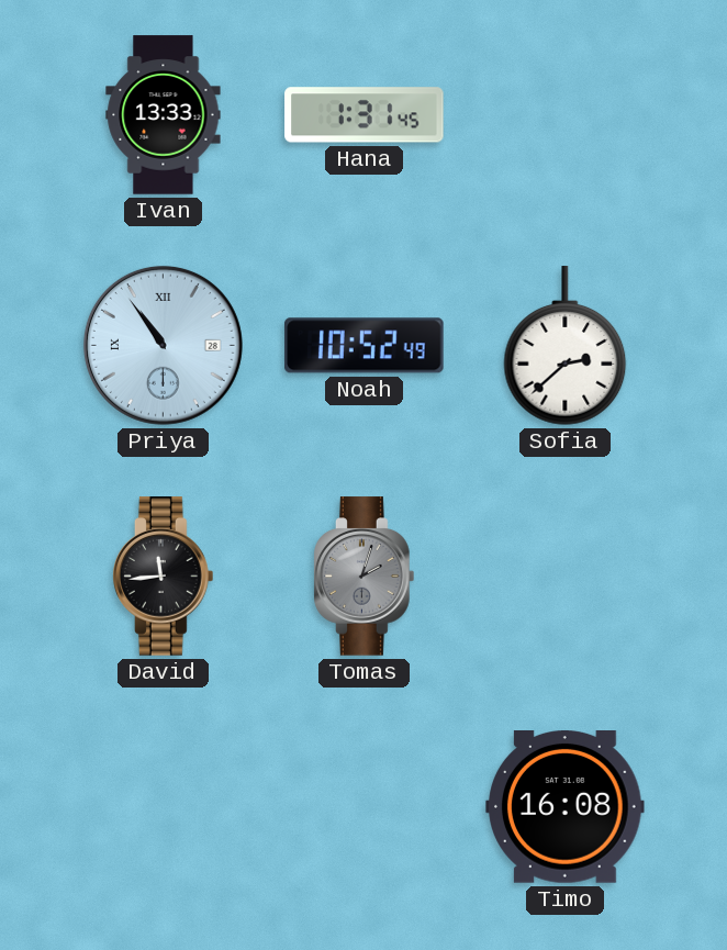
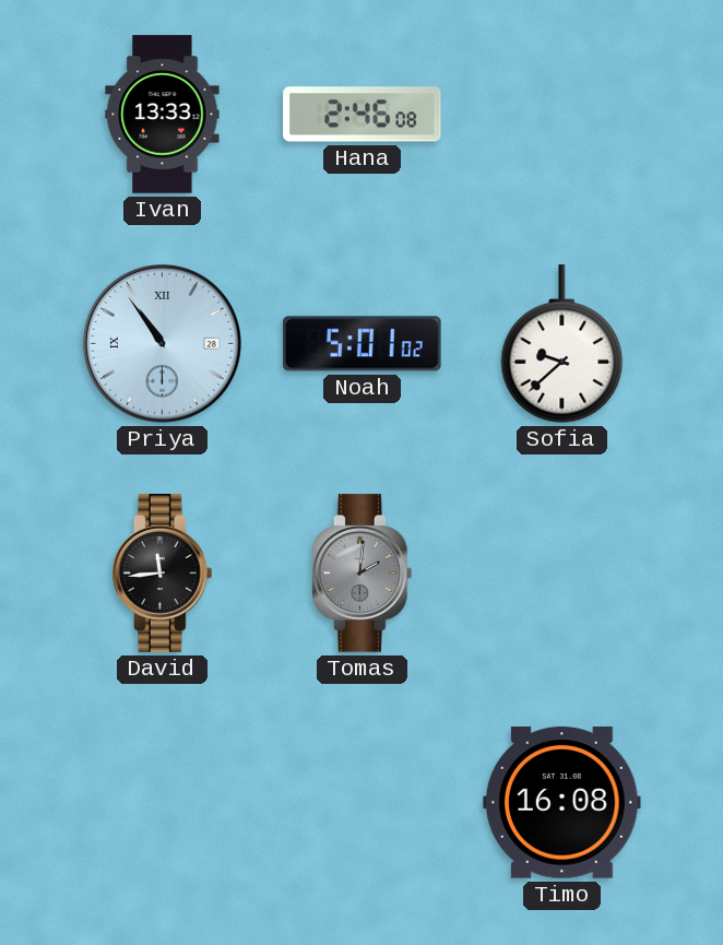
Hana: 1:31 -> 2:46
Noah: 10:52 -> 5:01
Sofia: 2:38 -> 9:38
Tomas: 2:03 -> 2:01
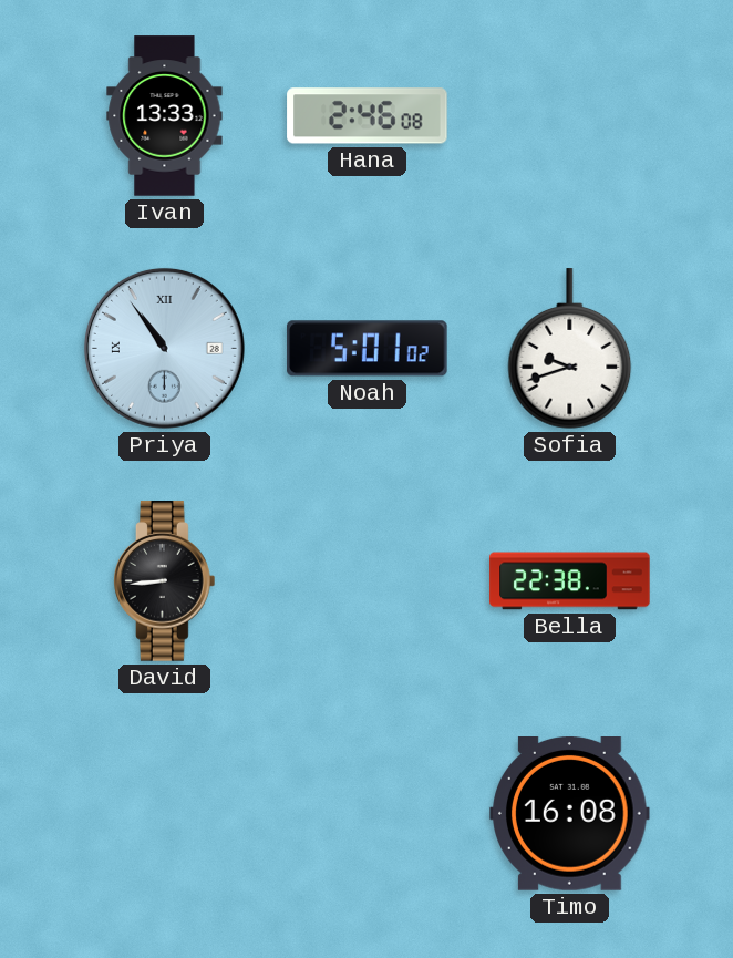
Sofia: 9:38 -> 9:42
David: 11:44 -> 8:44
Tomas: 2:01 -> none
Bella: none -> 22:38
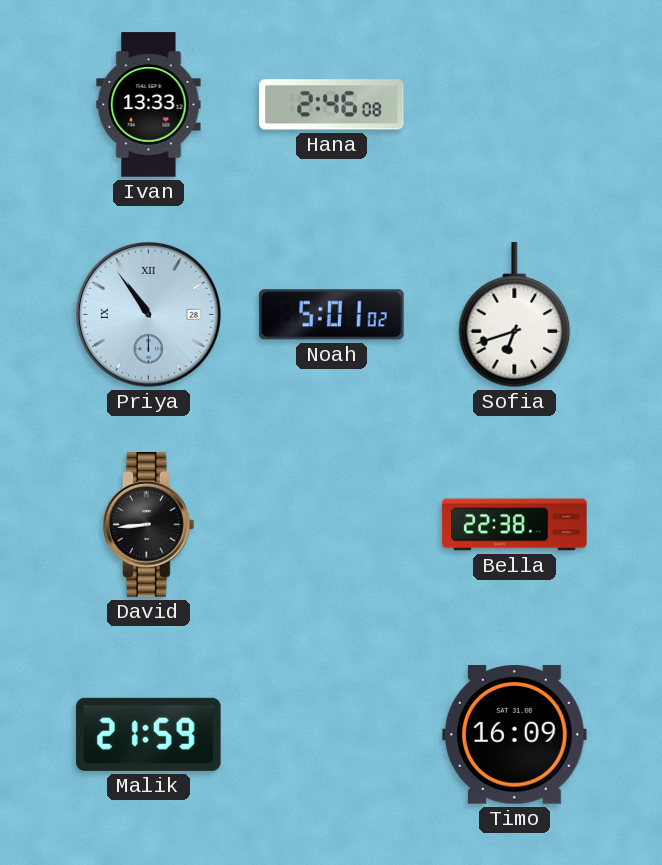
Sofia: 9:42 -> 6:42
Malik: none -> 21:59
Timo: 16:08 -> 16:09
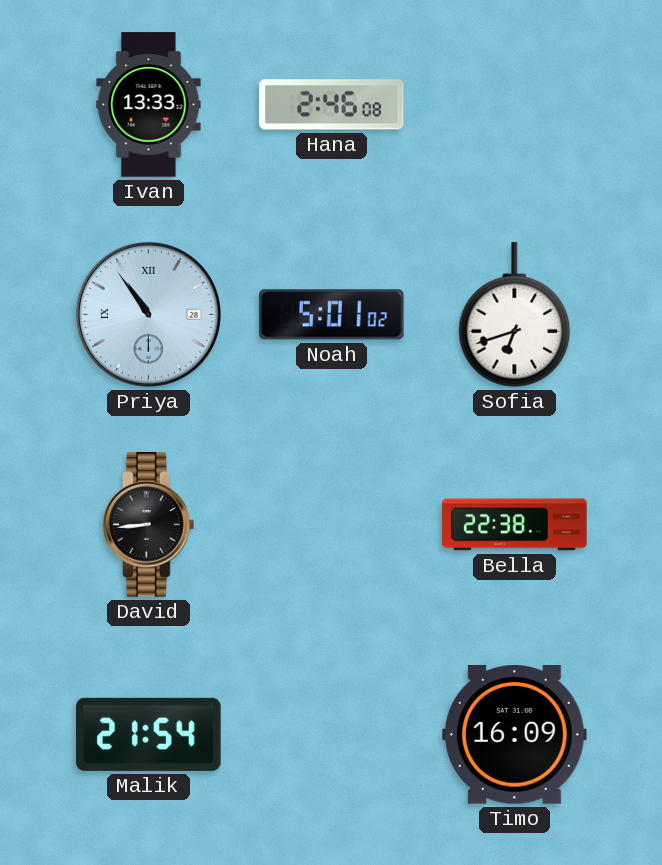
Malik: 21:59 -> 21:54
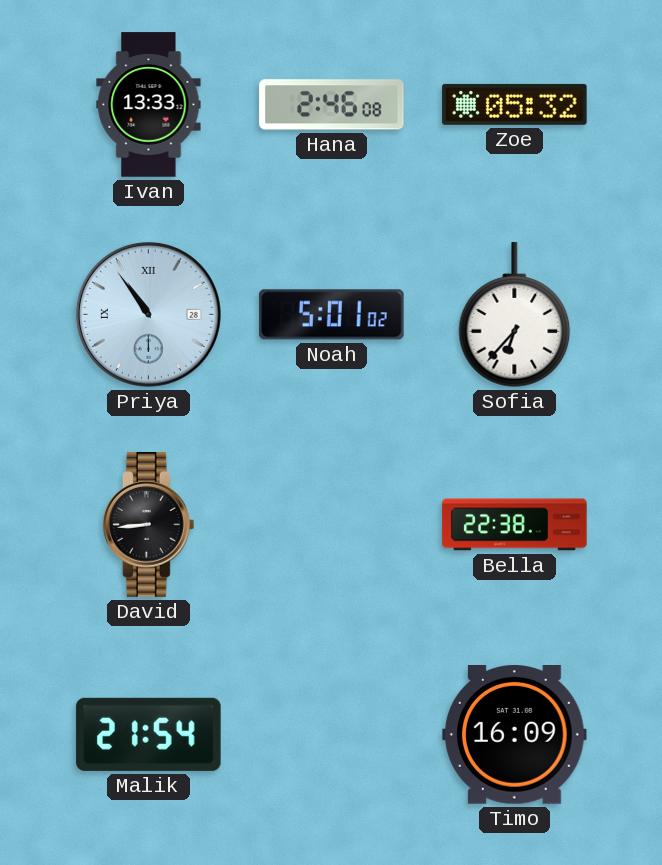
Zoe: none -> 05:32
Sofia: 6:42 -> 6:37
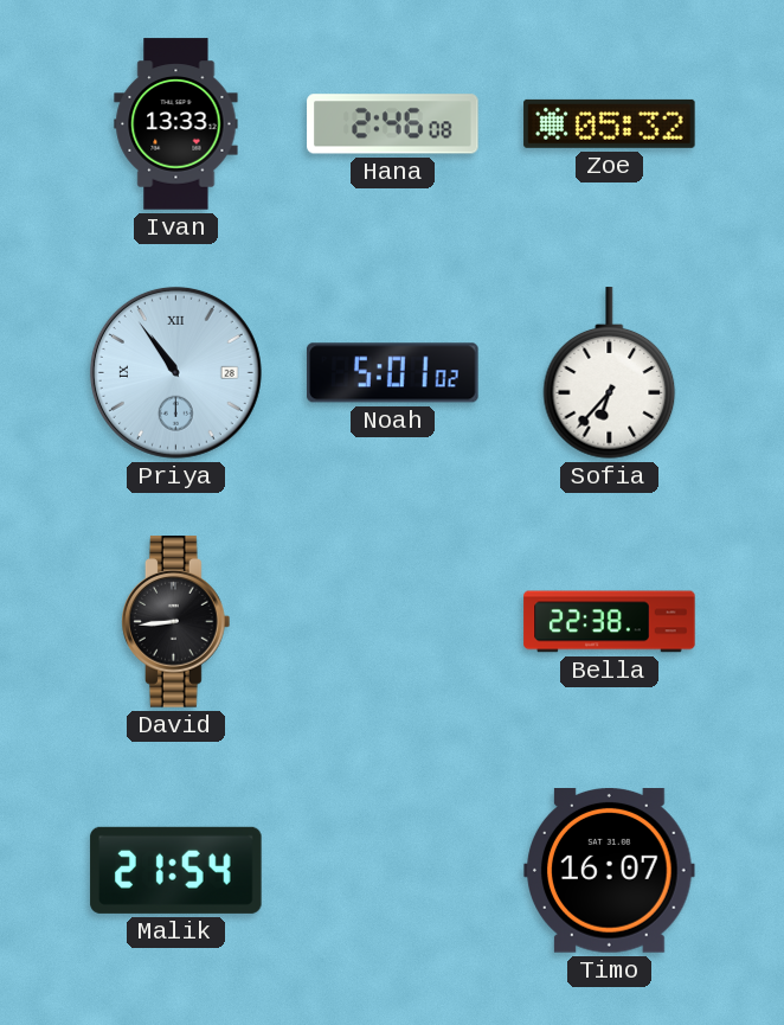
Timo: 16:09 -> 16:07
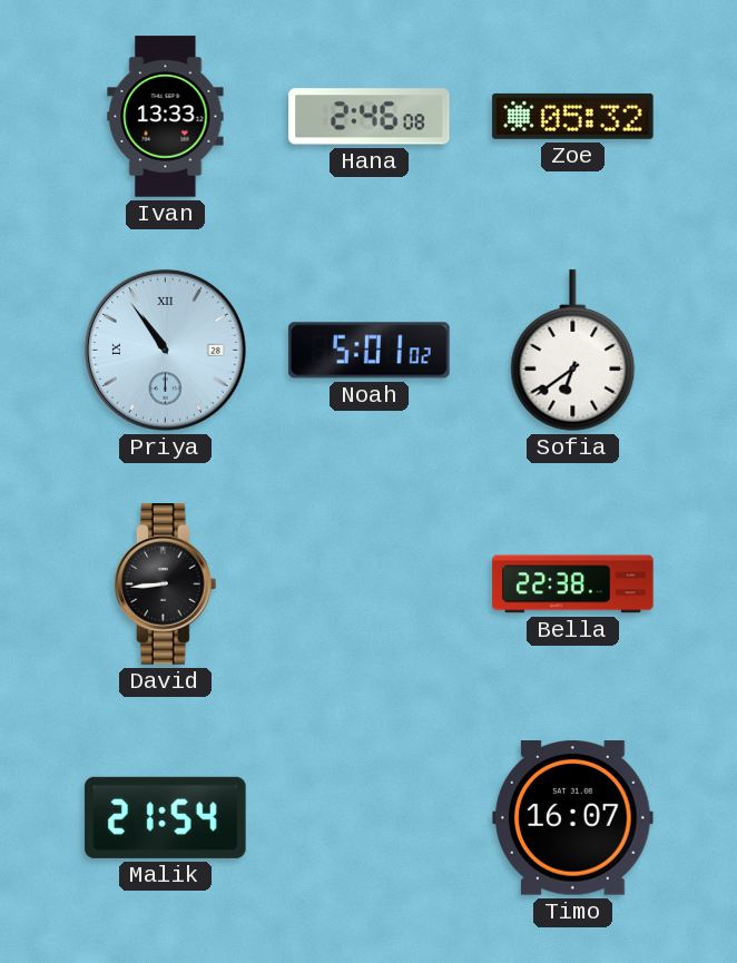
Sofia: 6:37 -> 6:39
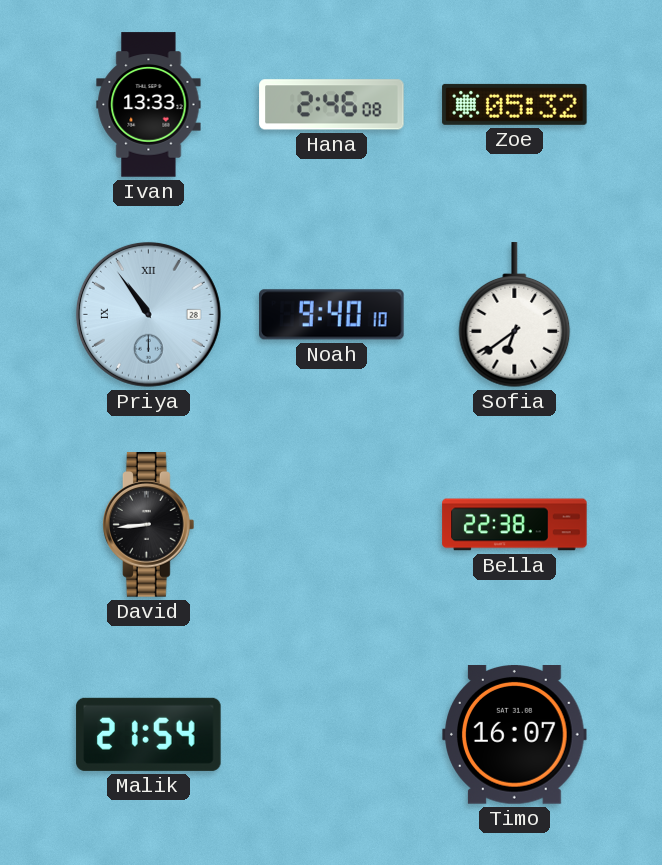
Noah: 5:01 -> 9:40
